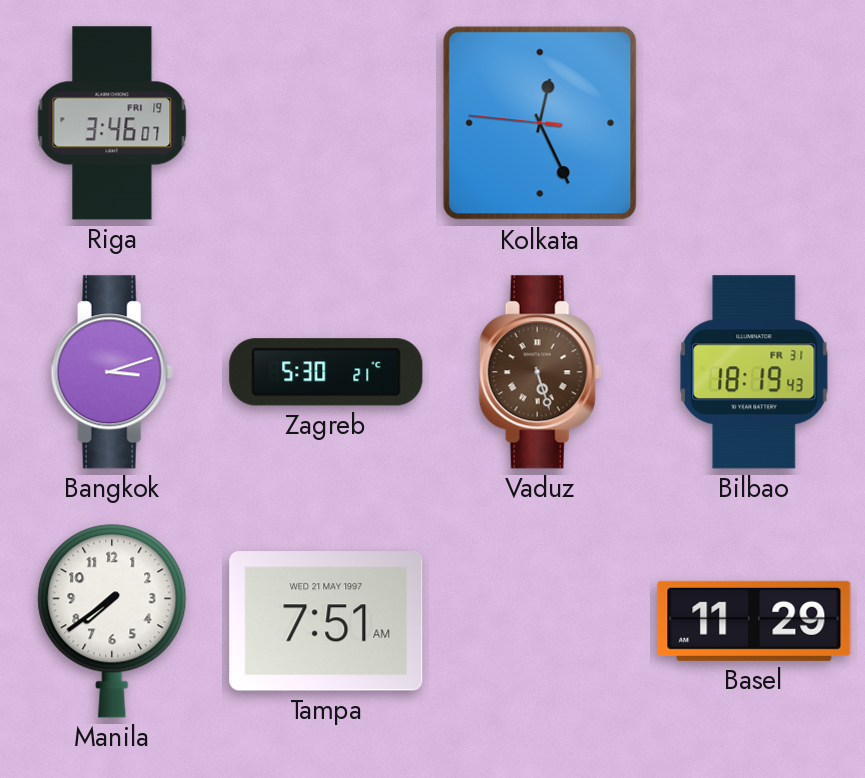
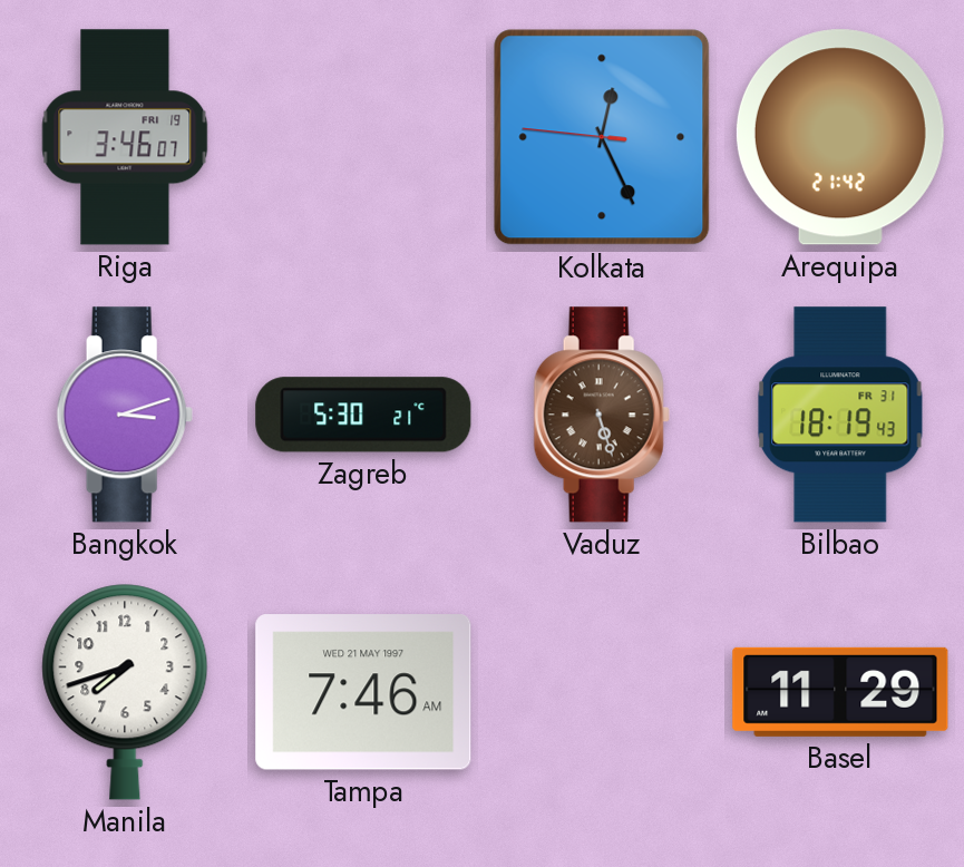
Arequipa: none -> 21:42
Manila: 7:39 -> 7:42
Tampa: 7:51 -> 7:46
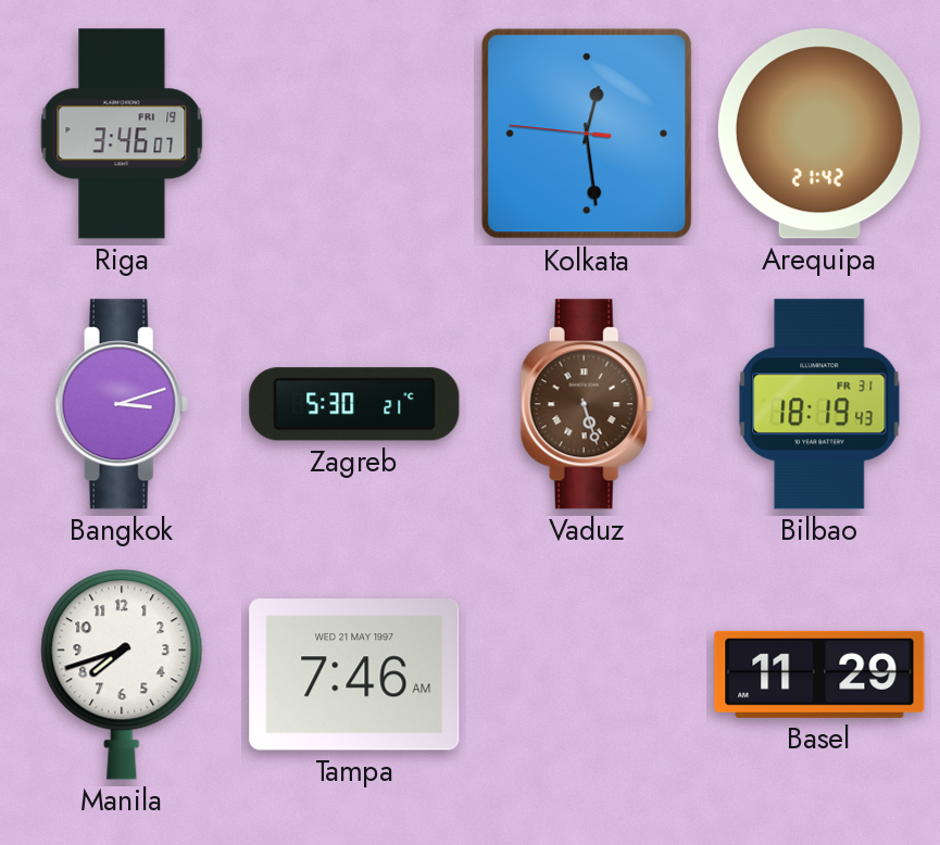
Kolkata: 12:25 -> 12:28
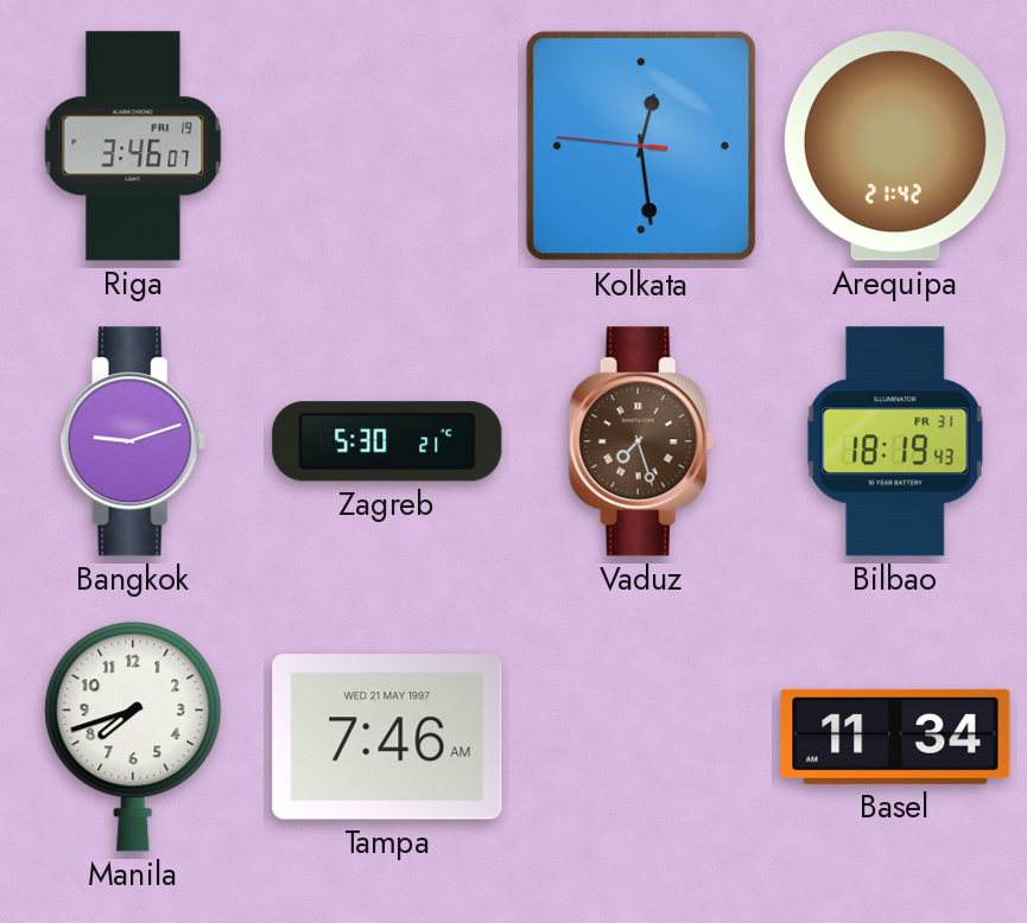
Bangkok: 3:12 -> 9:12
Vaduz: 5:27 -> 7:27
Basel: 11:29 -> 11:34
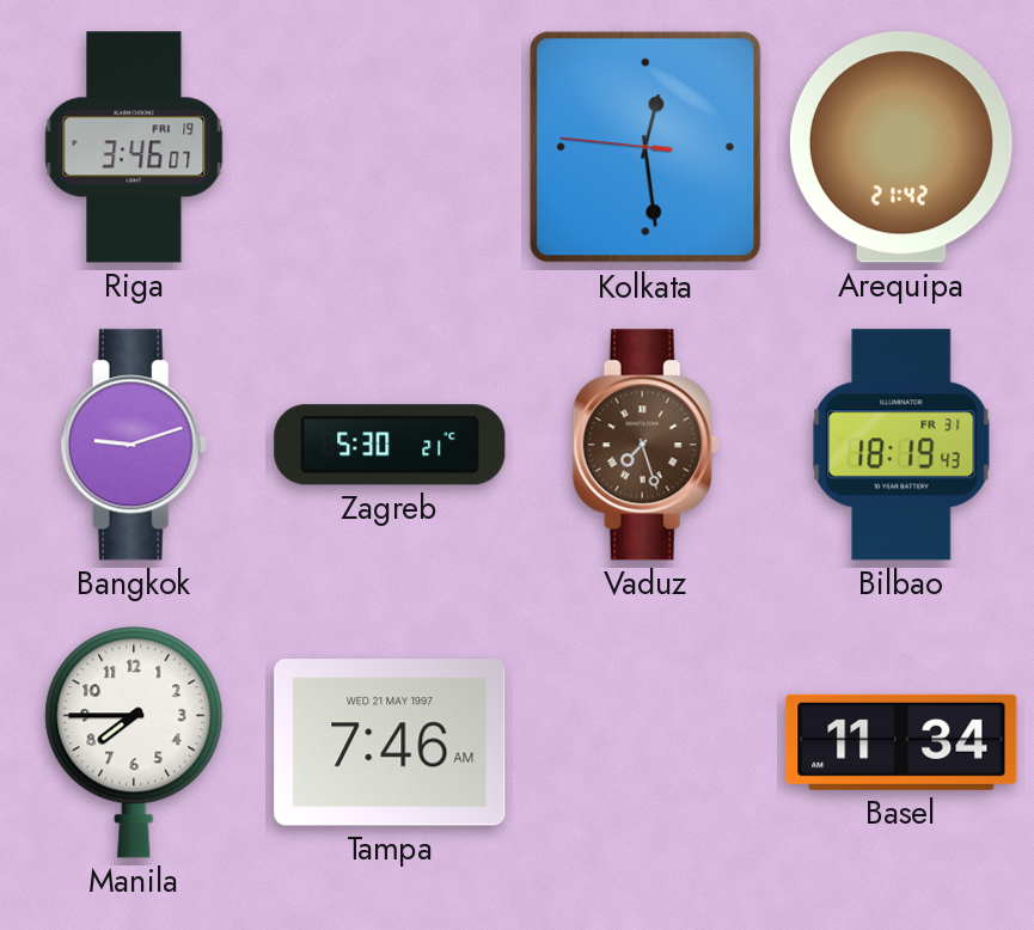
Manila: 7:42 -> 7:45
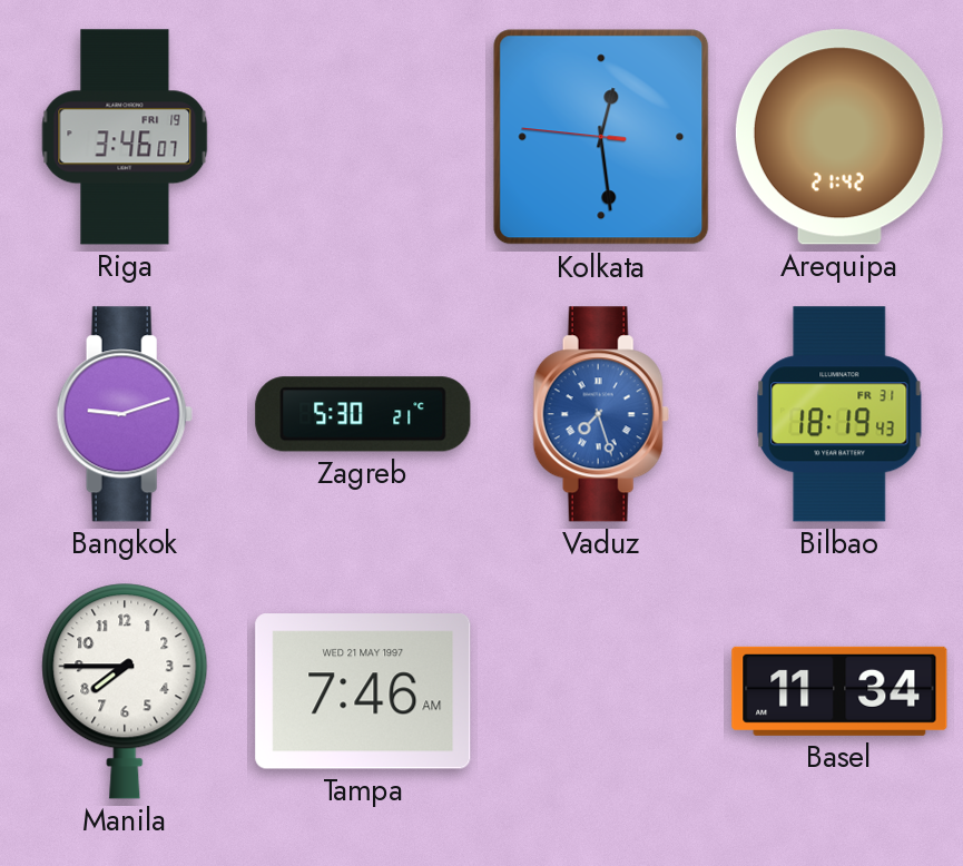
Vaduz dial: brown -> blue
